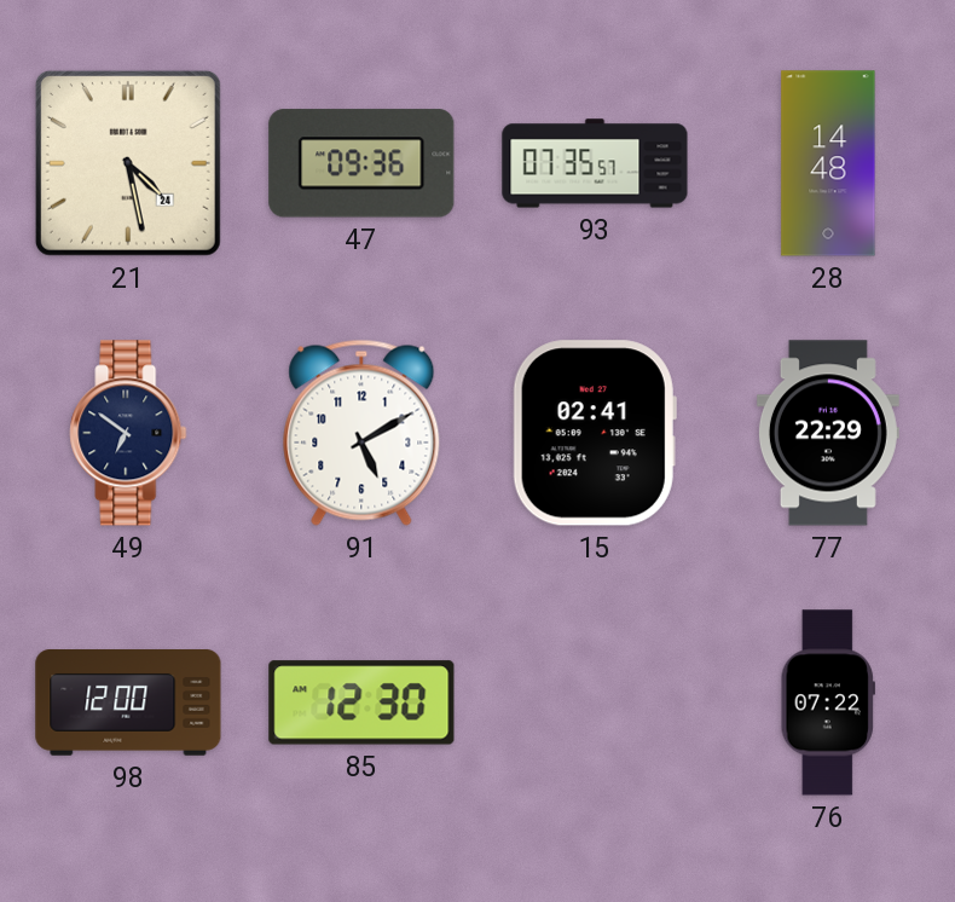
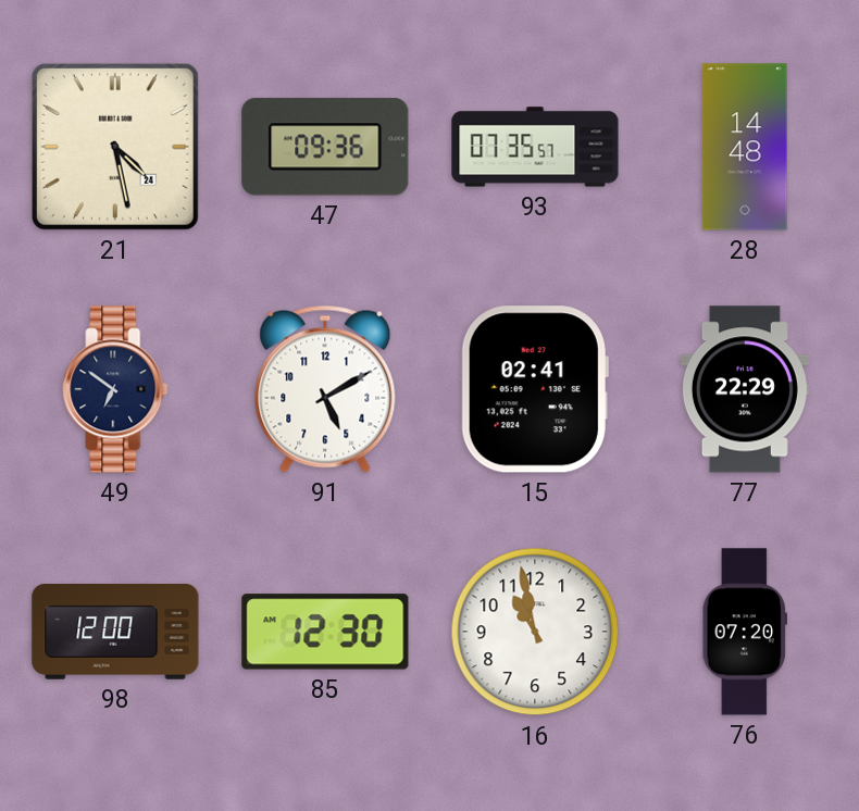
16: none -> 10:58
76: 07:22 -> 07:20
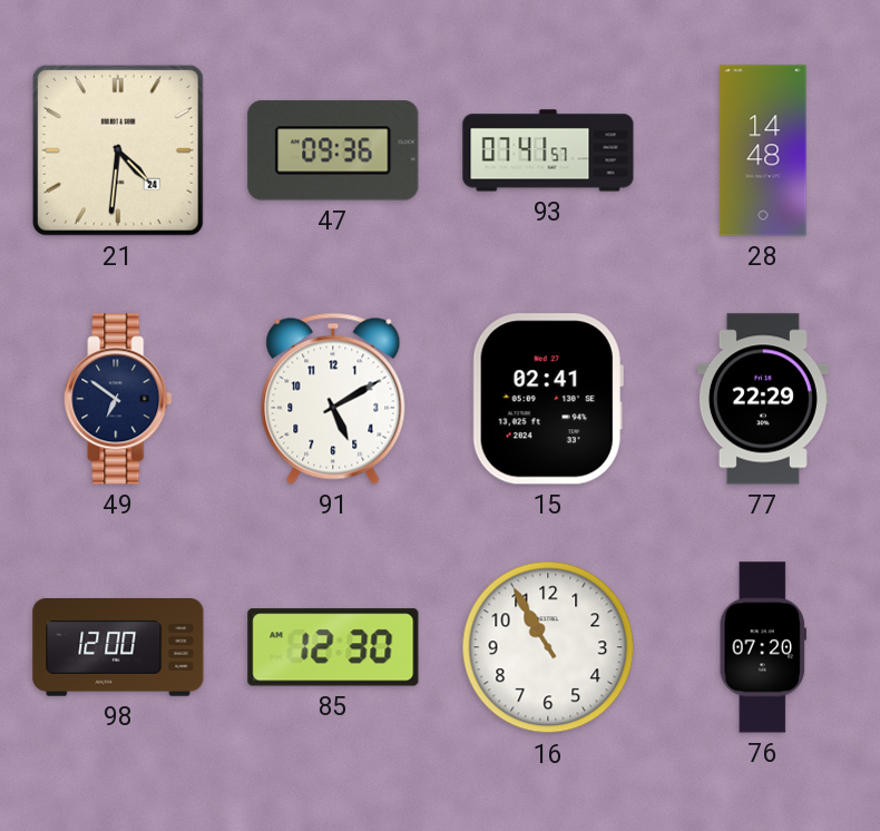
21: 4:28 -> 4:31
93: 07:35 -> 07:41
16: 10:58 -> 10:55
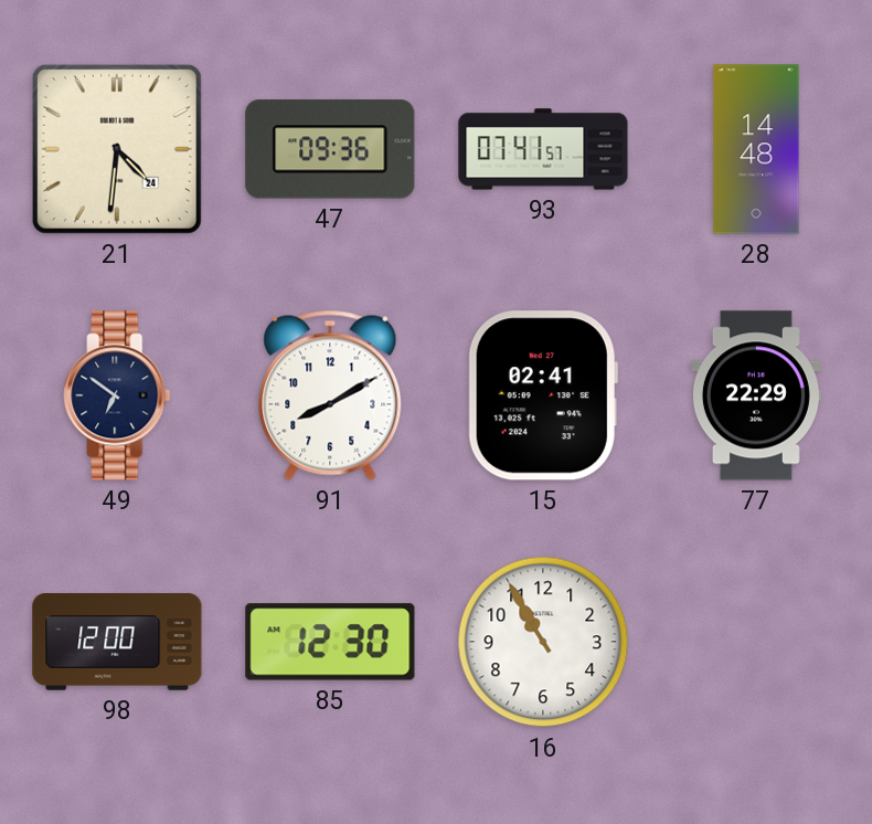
91: 5:10 -> 8:10
76: 07:20 -> none
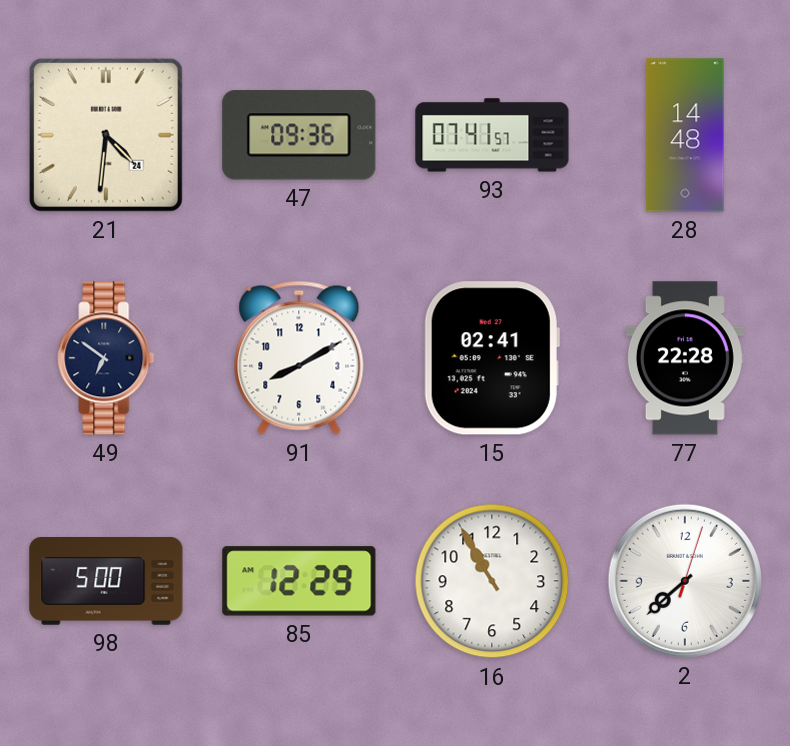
77: 22:29 -> 22:28
98: 12:00 -> 5:00
85: 12:30 -> 12:29
2: none -> 7:38
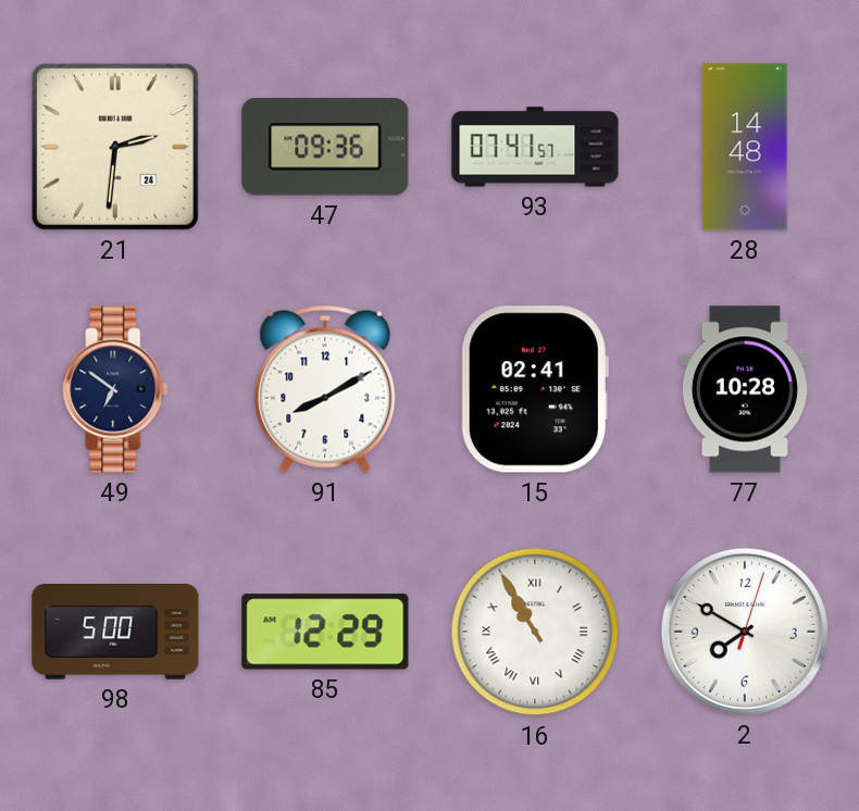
21: 4:31 -> 2:31
77: 22:28 -> 10:28
16 numerals: Arabic -> Roman
2: 7:38 -> 7:50
